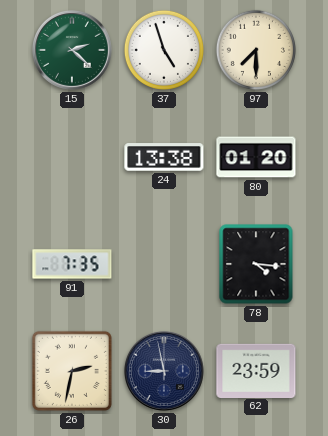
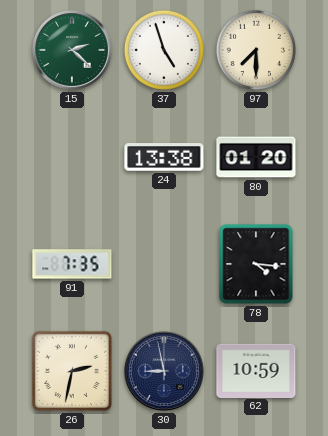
62: 23:59 -> 10:59
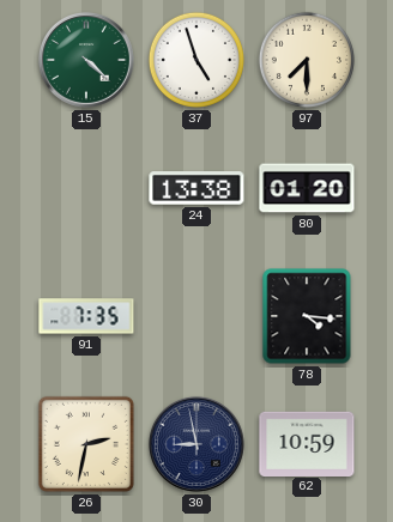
15: 2:22 -> 4:22
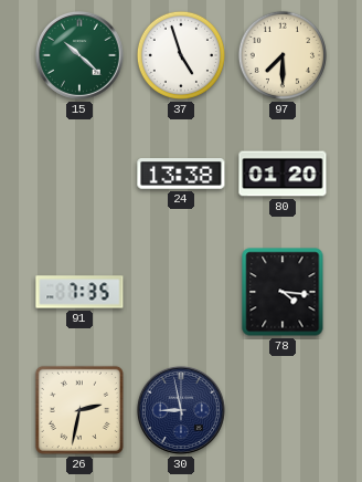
15: 4:22 -> 10:22
62: 10:59 -> none
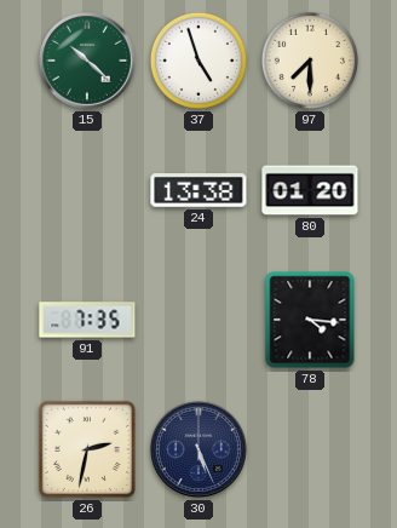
30: 8:58 -> 5:26
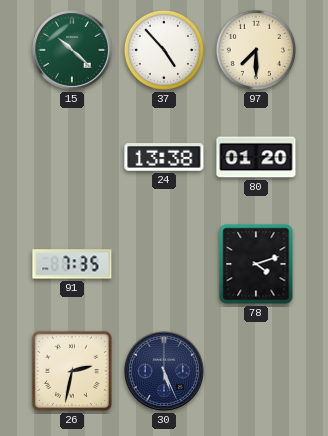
37: 4:57 -> 4:53
78: 4:16 -> 4:12
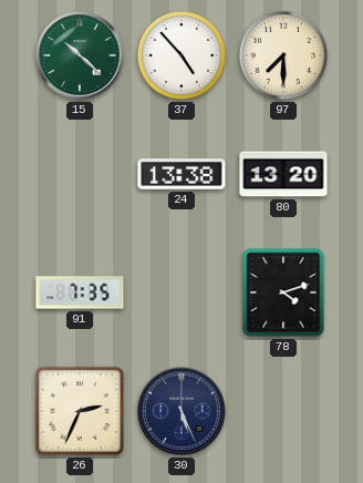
80: 01:20 -> 13:20
26: 2:32 -> 2:34
